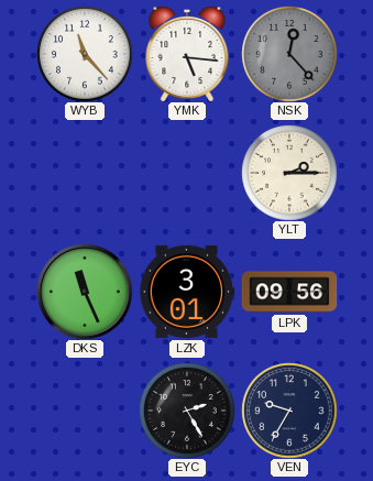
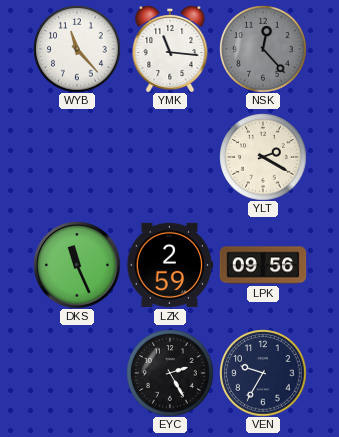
YMK: 5:16 -> 11:16
YLT: 2:15 -> 2:20
LZK: 3:01 -> 2:59
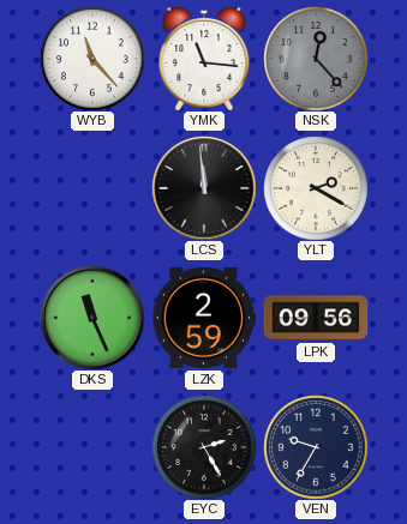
LCS: none -> 11:59
